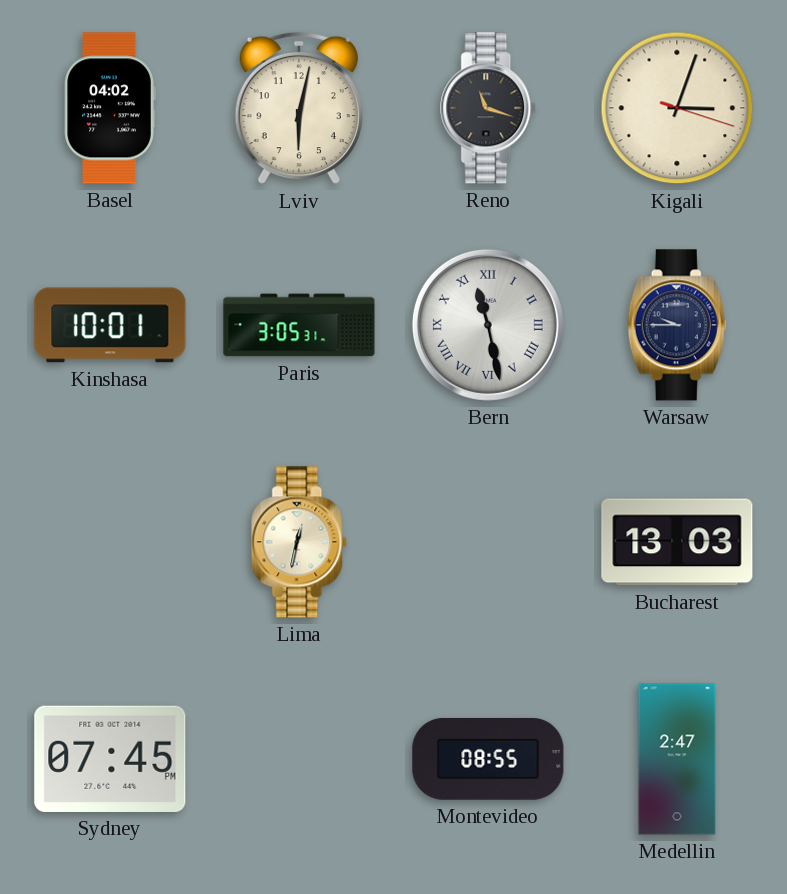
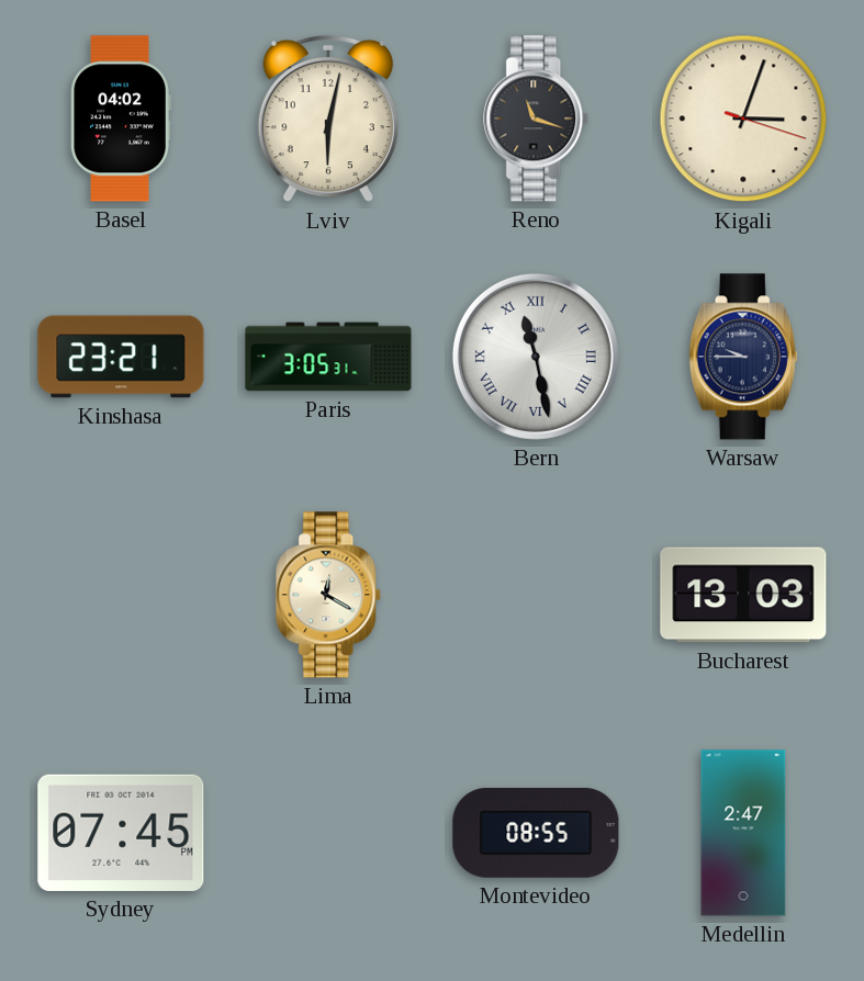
Kinshasa: 10:01 -> 23:21
Lima: 12:32 -> 12:20
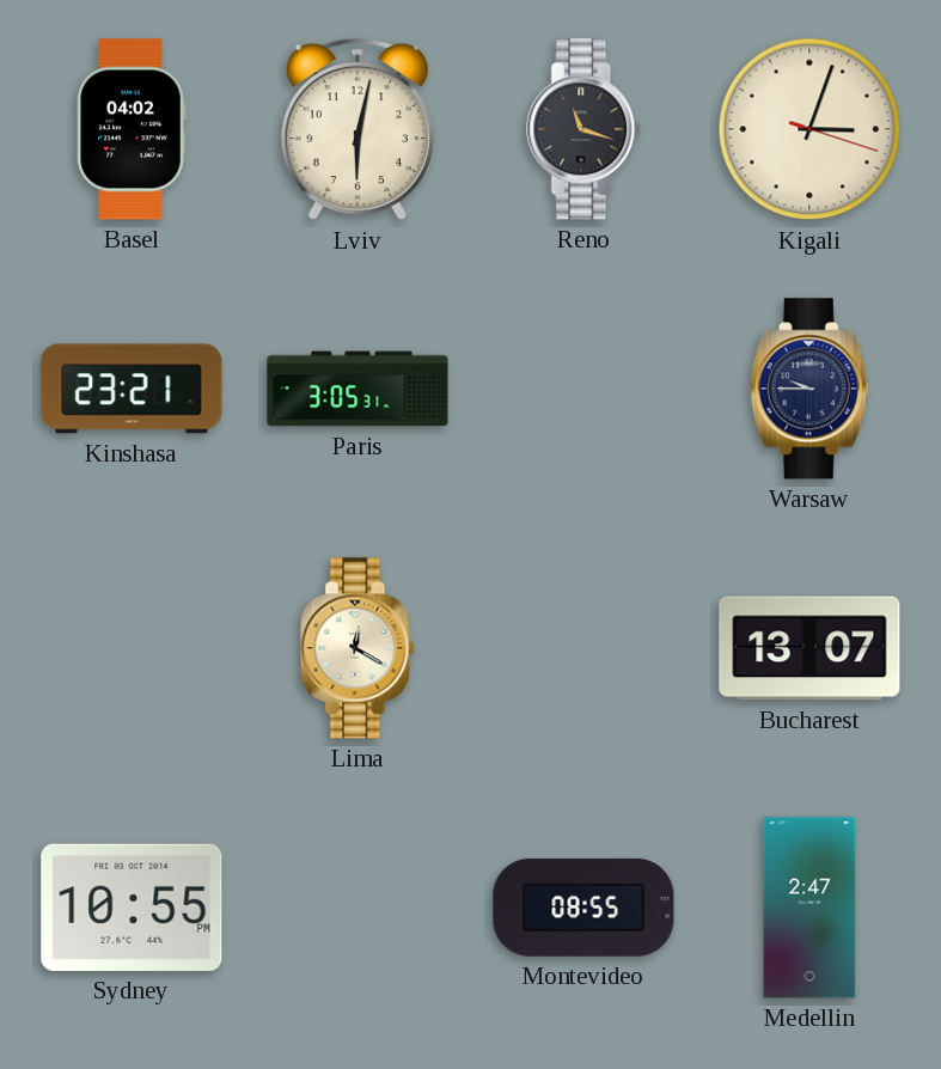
Bern: 11:28 -> none
Bucharest: 13:03 -> 13:07
Sydney: 07:45 -> 10:55
